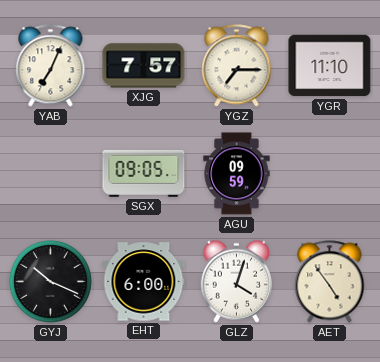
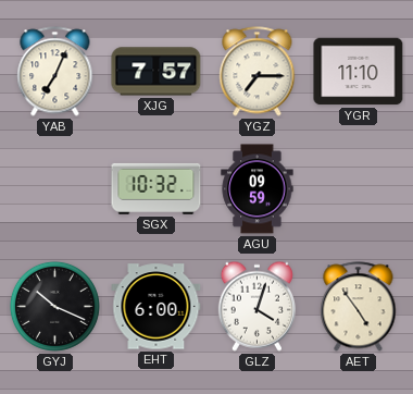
SGX: 09:05 -> 10:32
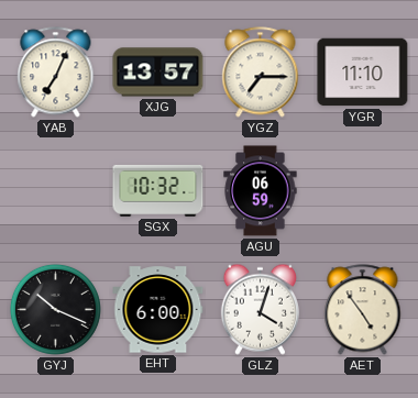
XJG: 7:57 -> 13:57
AGU: 09:59 -> 06:59
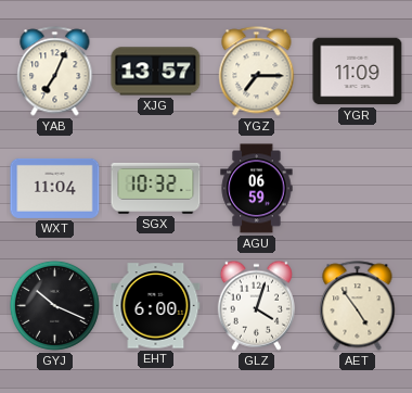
YGR: 11:10 -> 11:09
WXT: none -> 11:04
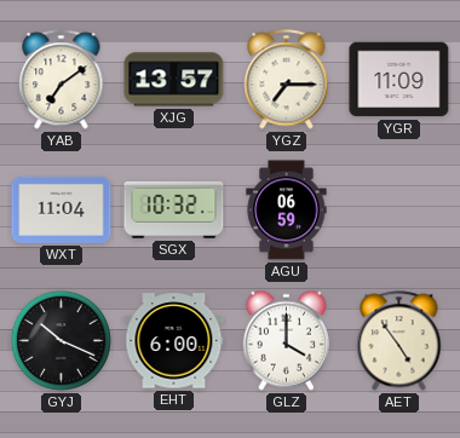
YAB: 7:04 -> 7:09
GLZ: 4:03 -> 4:00
